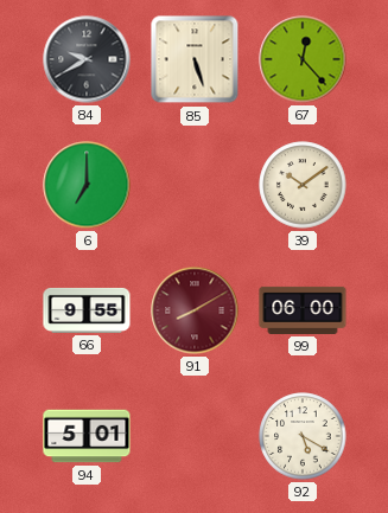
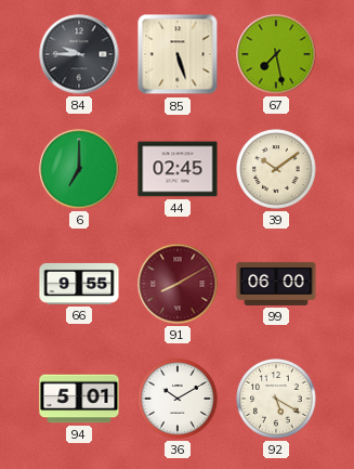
84: 9:40 -> 9:45
67: 12:23 -> 7:28
44: none -> 02:45
36: none -> 10:10
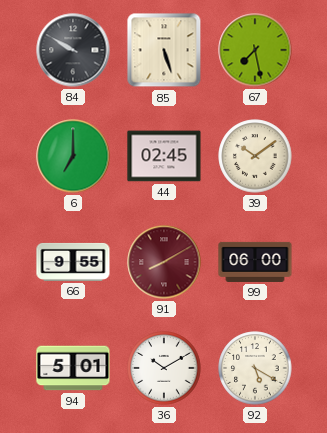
84: 9:45 -> 9:50
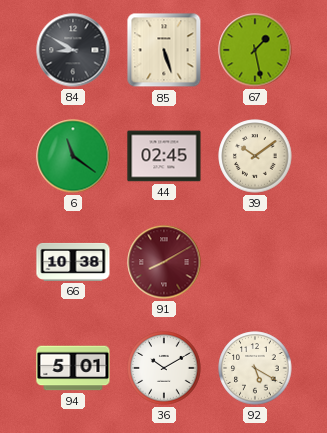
84: 9:50 -> 8:50
67: 7:28 -> 1:28
6: 7:00 -> 11:21
66: 9:55 -> 10:38
99: 06:00 -> none
